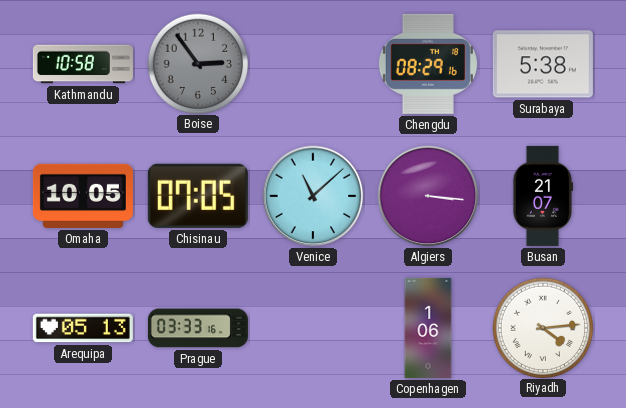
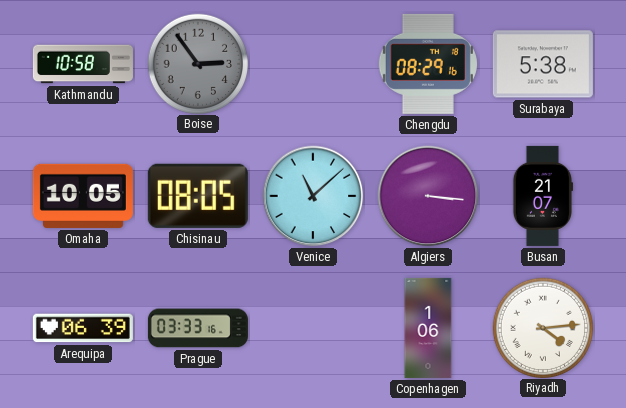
Chisinau: 07:05 -> 08:05
Arequipa: 05:13 -> 06:39
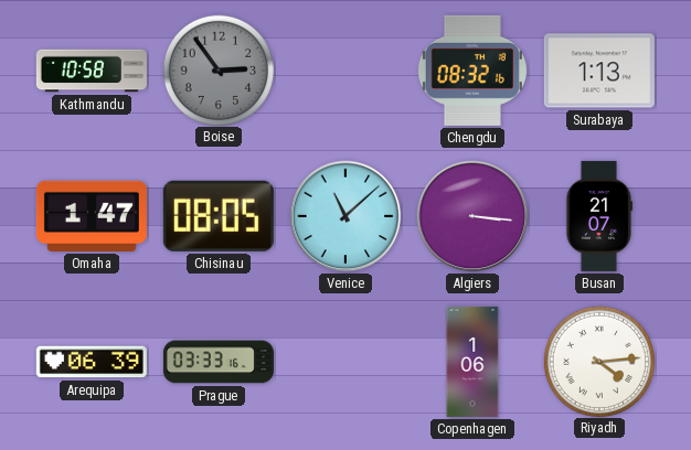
Chengdu: 08:29 -> 08:32
Surabaya: 5:38 -> 1:13
Omaha: 10:05 -> 1:47
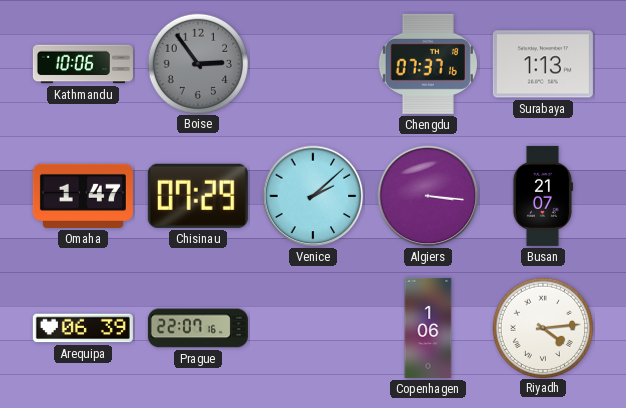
Kathmandu: 10:58 -> 10:06
Chengdu: 08:32 -> 07:37
Chisinau: 08:05 -> 07:29
Venice: 11:08 -> 2:08
Prague: 03:33 -> 22:07
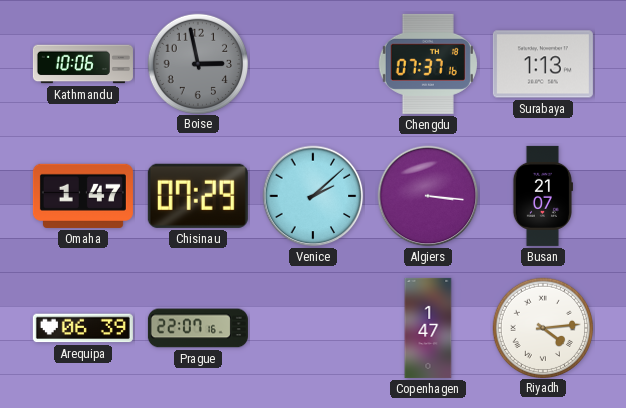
Boise: 2:54 -> 2:58
Copenhagen: 1:06 -> 1:47
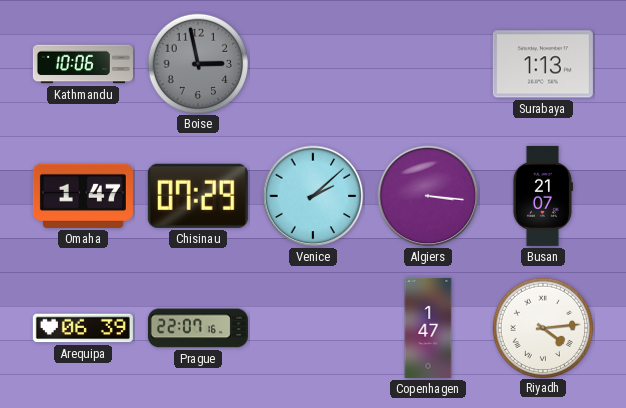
Chengdu: 07:37 -> none
